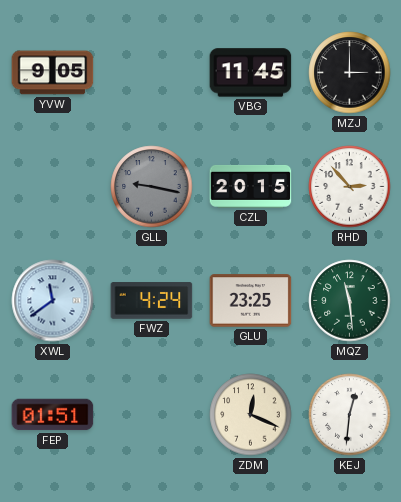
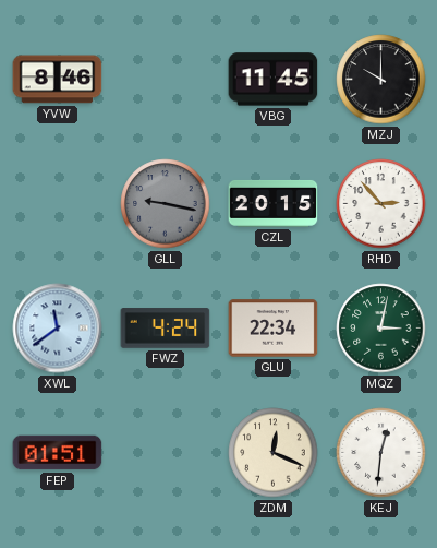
YVW: 9:05 -> 8:46
MZJ: 3:00 -> 10:00
GLU: 23:25 -> 22:34
MQZ: 11:29 -> 3:02
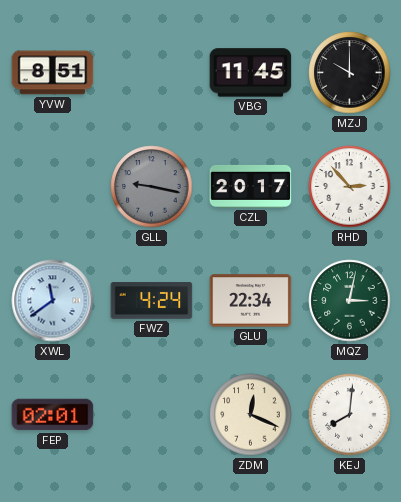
YVW: 8:46 -> 8:51
CZL: 20:15 -> 20:17
FEP: 01:51 -> 02:01
KEJ: 12:31 -> 8:01
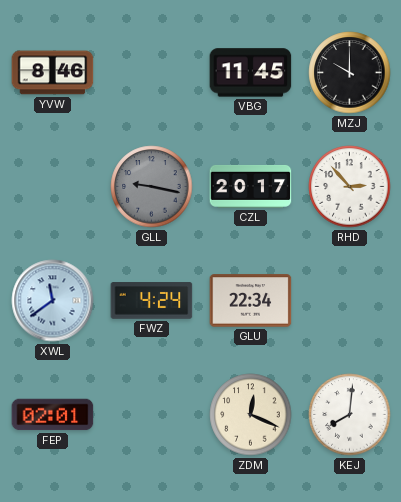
YVW: 8:51 -> 8:46
MQZ: 3:02 -> none
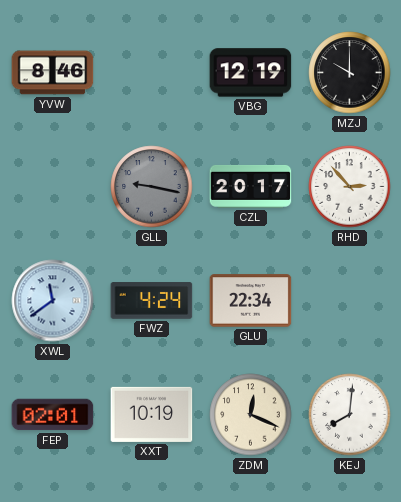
VBG: 11:45 -> 12:19
XXT: none -> 10:19
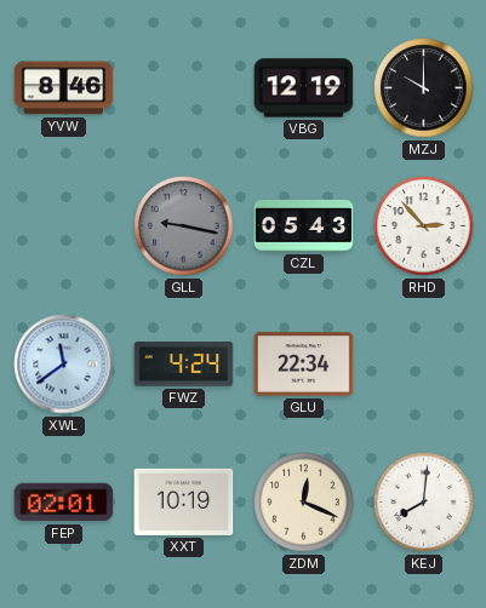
CZL: 20:17 -> 05:43
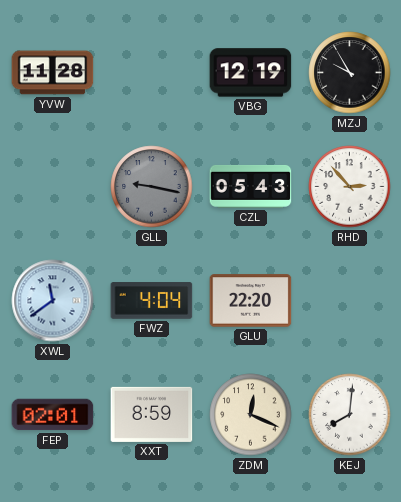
YVW: 8:46 -> 11:28
MZJ: 10:00 -> 9:55
FWZ: 4:24 -> 4:04
GLU: 22:34 -> 22:20
XXT: 10:19 -> 8:59
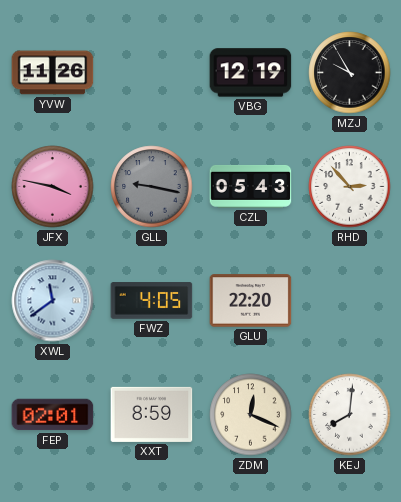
YVW: 11:28 -> 11:26
JFX: none -> 3:47
FWZ: 4:04 -> 4:05
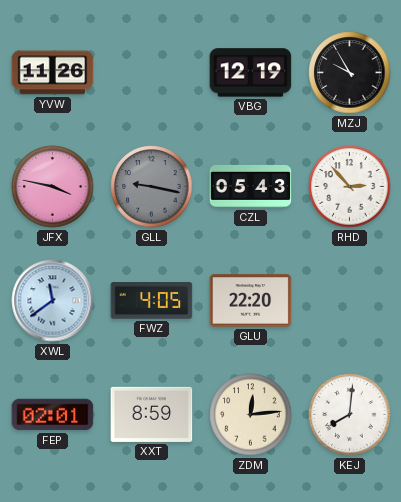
ZDM: 12:19 -> 12:14
